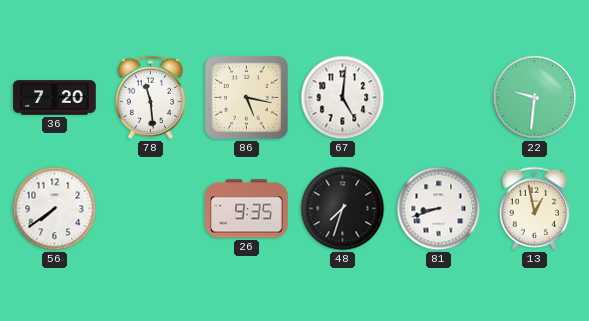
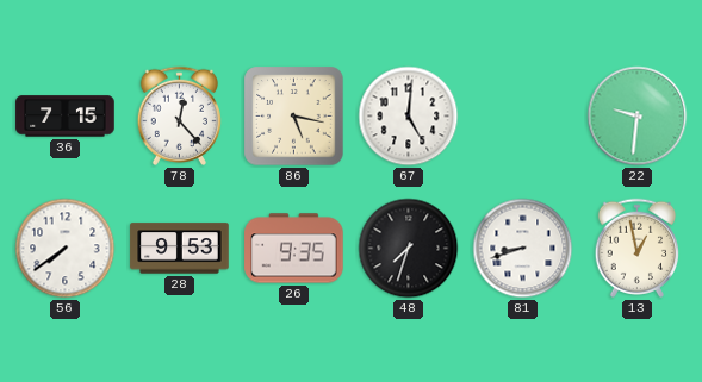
36: 7:20 -> 7:15
78: 11:29 -> 12:23
28: none -> 9:53
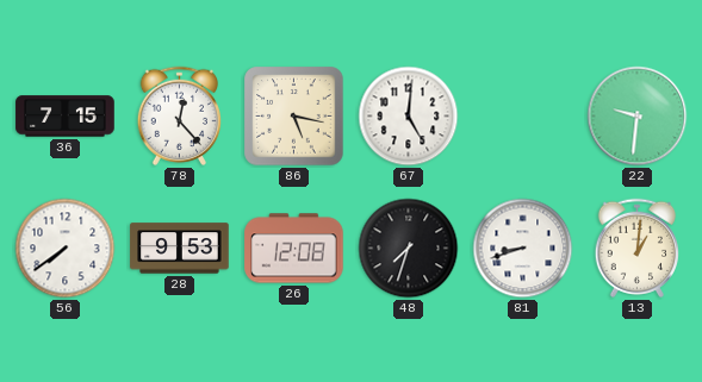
26: 9:35 -> 12:08
13: 12:58 -> 1:01
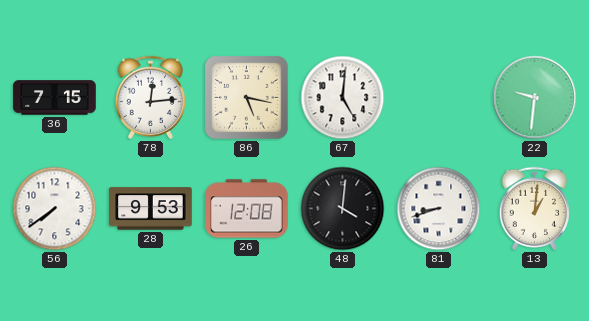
78: 12:23 -> 12:14
48: 7:33 -> 4:01
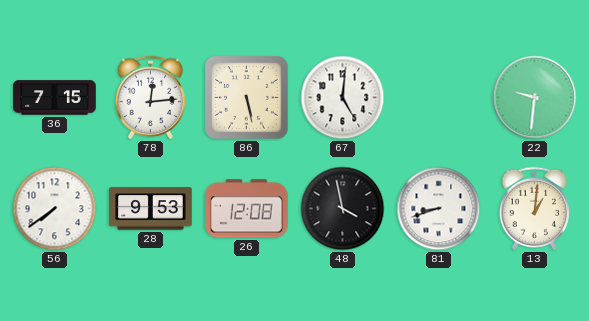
86: 5:17 -> 5:28
48: 4:01 -> 3:58
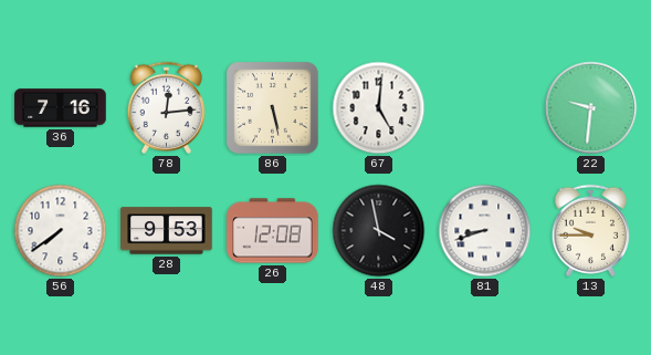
36: 7:15 -> 7:16
13: 1:01 -> 9:45
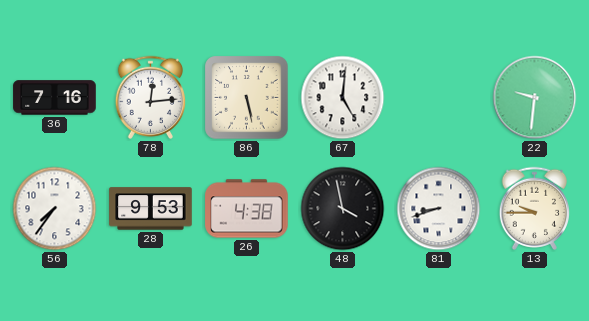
56: 7:39 -> 7:36
26: 12:08 -> 4:38
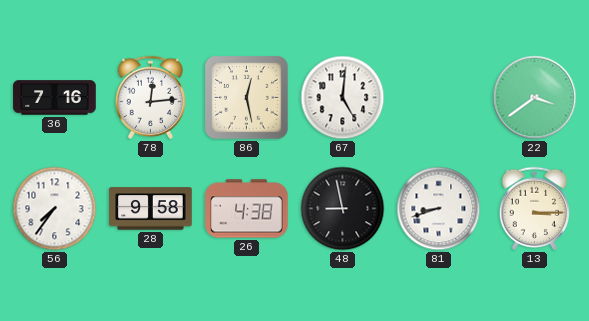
86: 5:28 -> 12:28
22: 9:31 -> 3:39
28: 9:53 -> 9:58
48: 3:58 -> 8:58
13: 9:45 -> 3:15
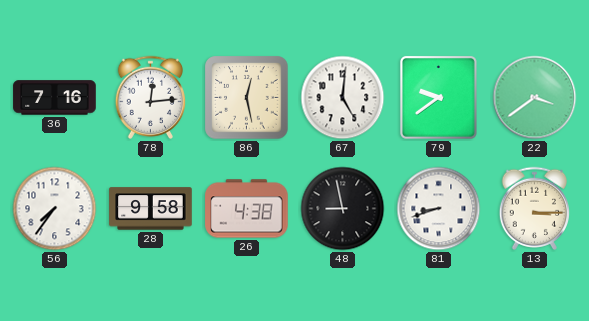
79: none -> 9:39
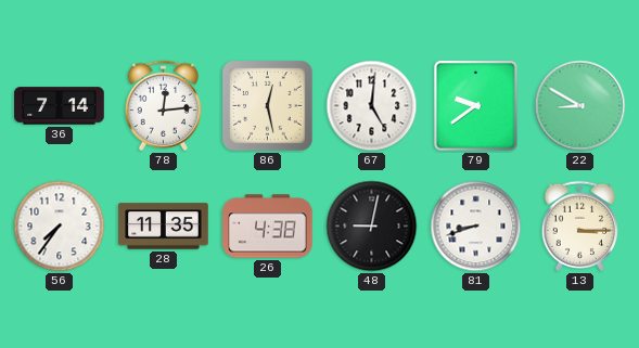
36: 7:16 -> 7:14
22: 3:39 -> 8:50
28: 9:58 -> 11:35
48: 8:58 -> 9:02
